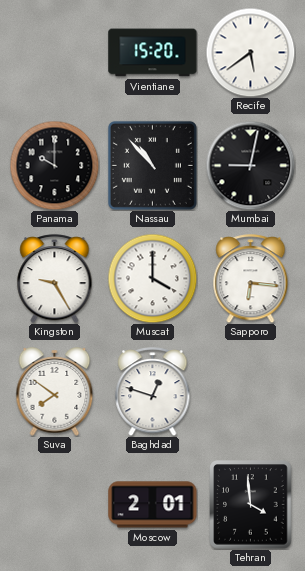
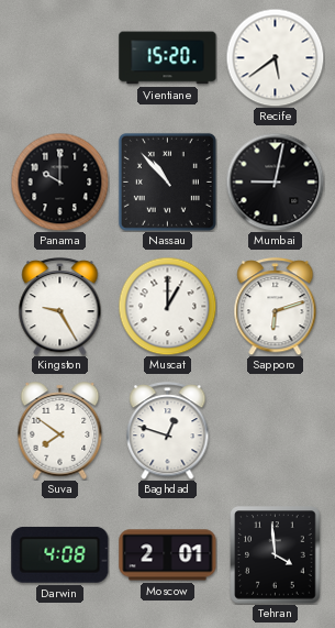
Muscat: 4:00 -> 1:00
Sapporo: 6:16 -> 6:12
Darwin: none -> 4:08
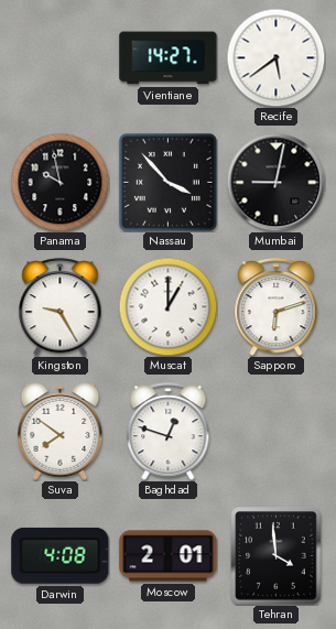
Vientiane: 15:20 -> 14:27
Panama: 10:00 -> 9:58
Nassau: 10:53 -> 3:53
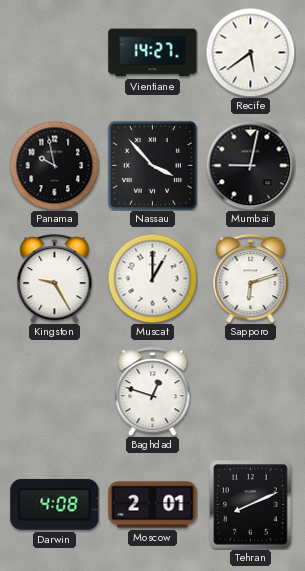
Suva: 7:51 -> none
Tehran: 3:59 -> 8:11
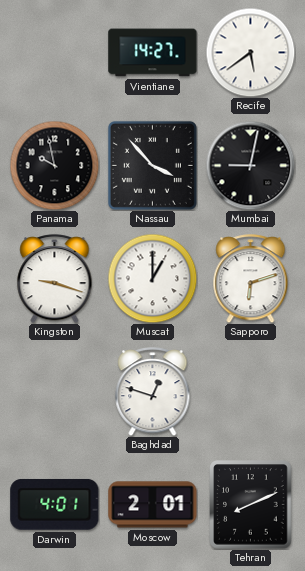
Kingston: 9:25 -> 9:18
Darwin: 4:08 -> 4:01
